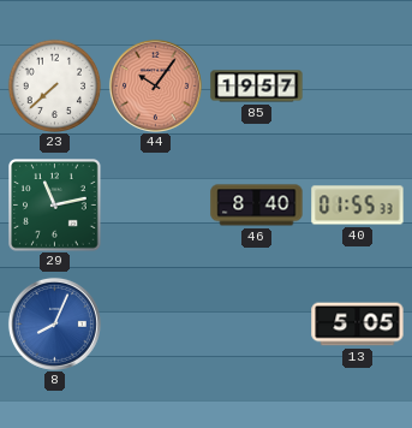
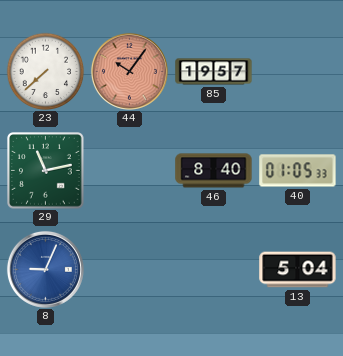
40: 01:55 -> 01:05
8: 8:04 -> 9:04
13: 5:05 -> 5:04
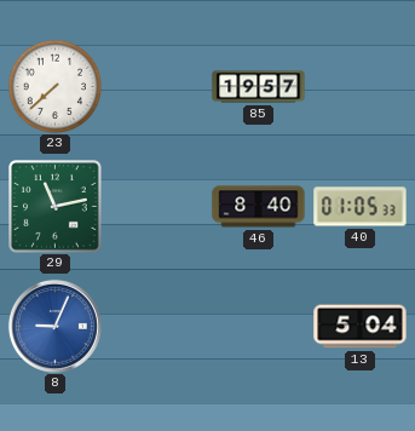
44: 10:06 -> none
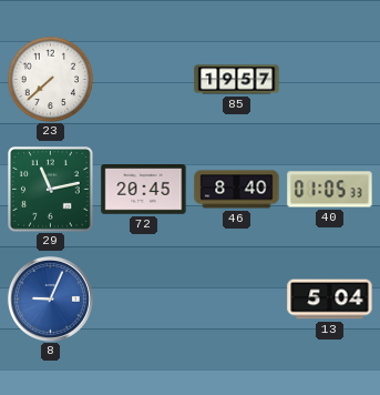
72: none -> 20:45
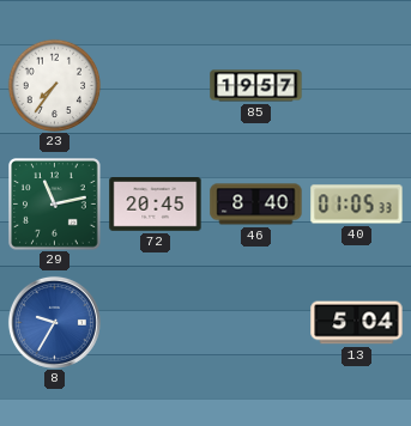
23: 7:38 -> 7:36
8: 9:04 -> 9:35
